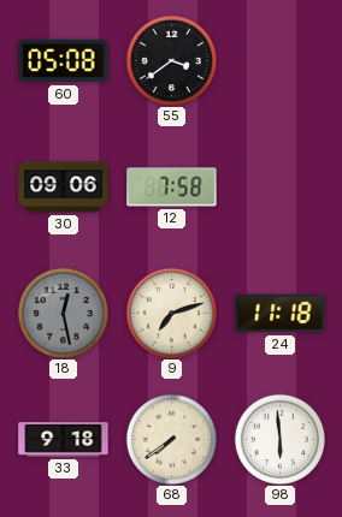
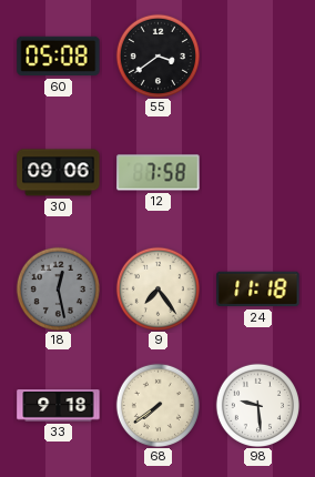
9: 7:12 -> 7:24
98: 5:59 -> 9:29
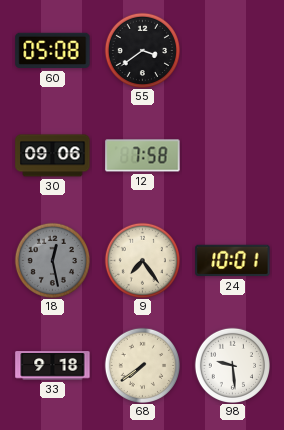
24: 11:18 -> 10:01
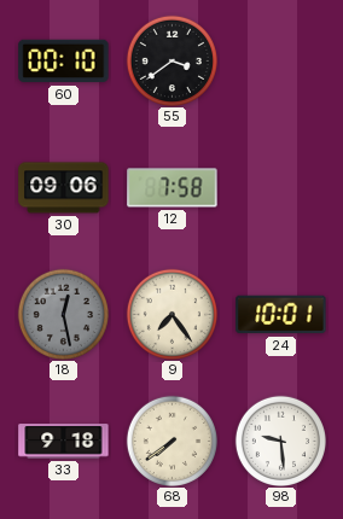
60: 05:08 -> 00:10
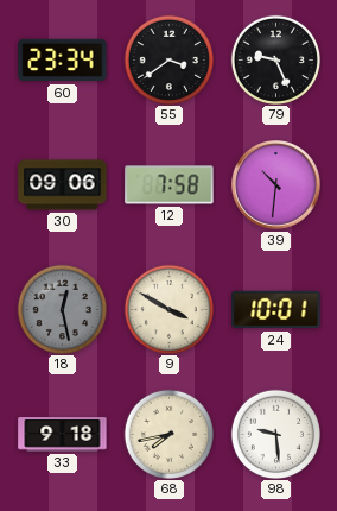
60: 00:10 -> 23:34
79: none -> 9:26
39: none -> 10:31
9: 7:24 -> 3:50
68: 7:39 -> 7:43
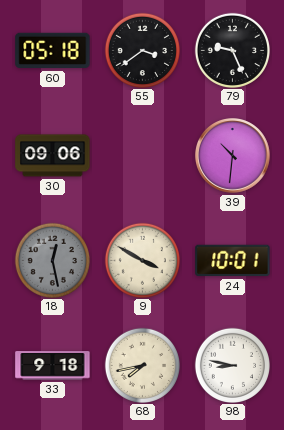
60: 23:34 -> 05:18
12: 7:58 -> none
98: 9:29 -> 8:47
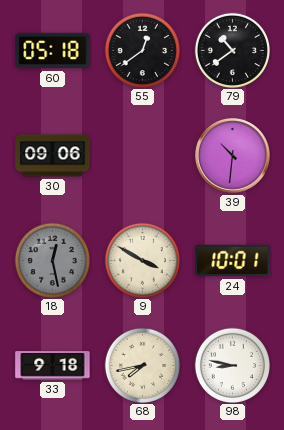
55: 3:39 -> 12:39
79: 9:26 -> 10:39
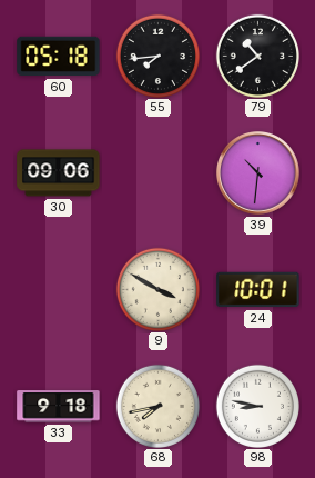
55: 12:39 -> 7:44
18: 12:28 -> none
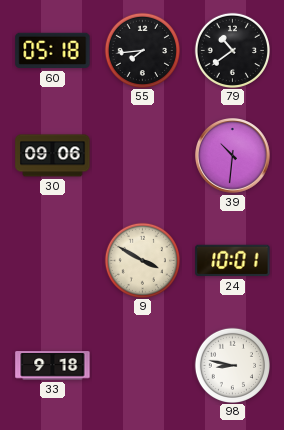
68: 7:43 -> none
